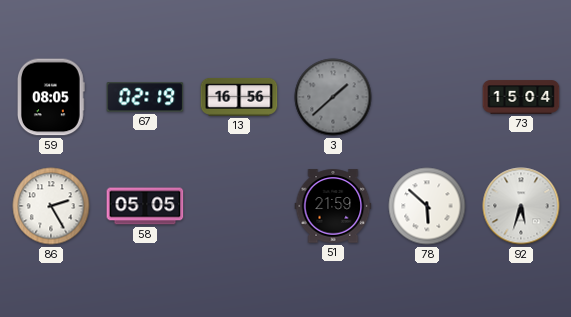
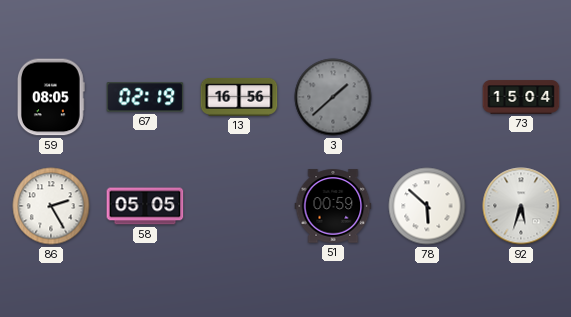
51: 21:59 -> 00:59
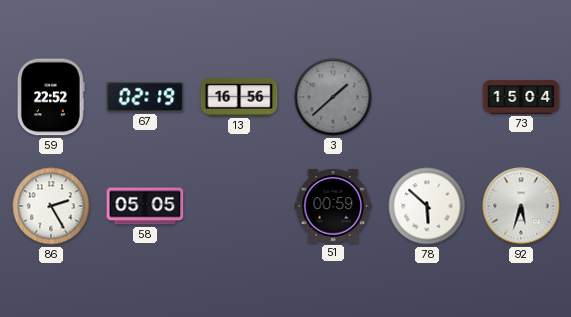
59: 08:05 -> 22:52
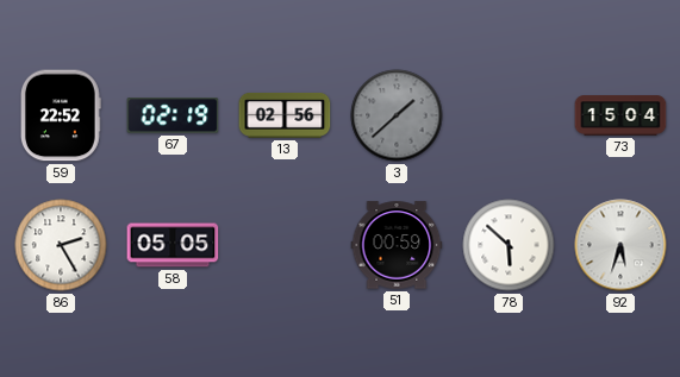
13: 16:56 -> 02:56
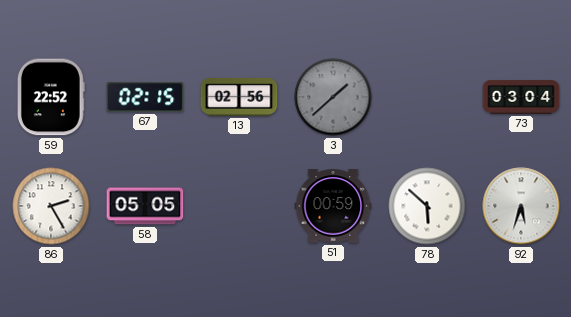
67: 02:19 -> 02:15
73: 15:04 -> 03:04
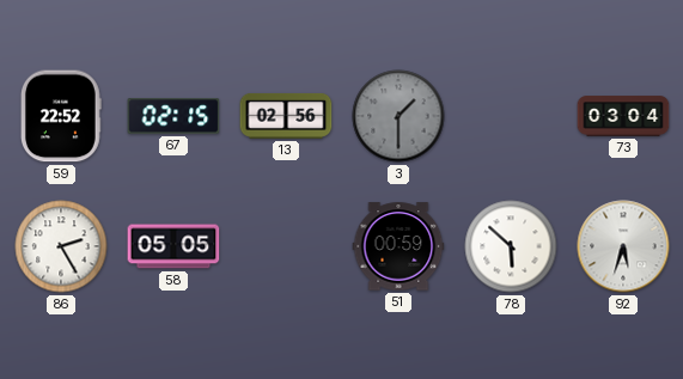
3: 1:38 -> 1:30
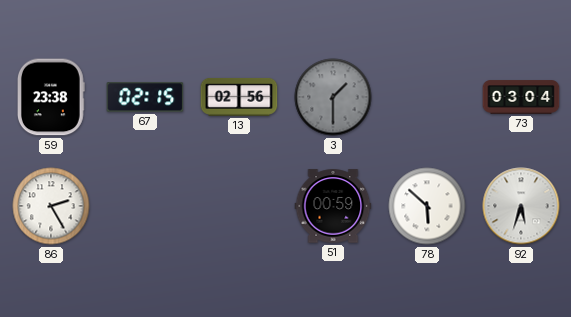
59: 22:52 -> 23:38
58: 05:05 -> none
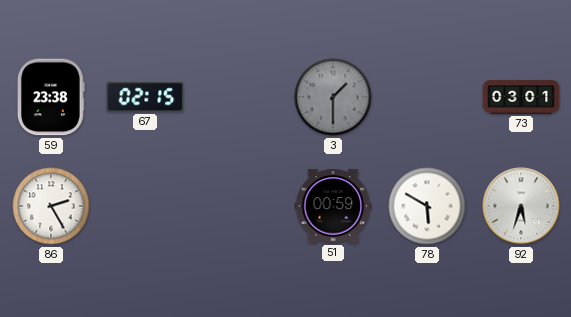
13: 02:56 -> none
73: 03:04 -> 03:01
78: 5:52 -> 5:50
